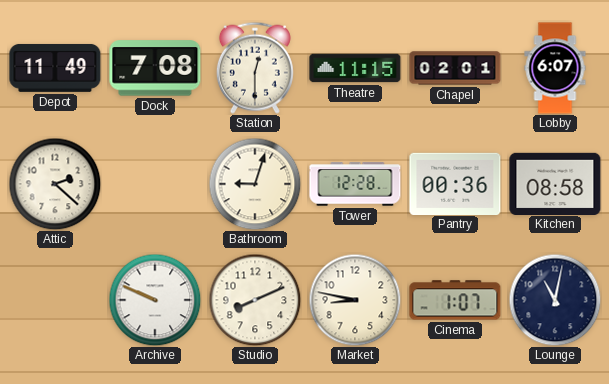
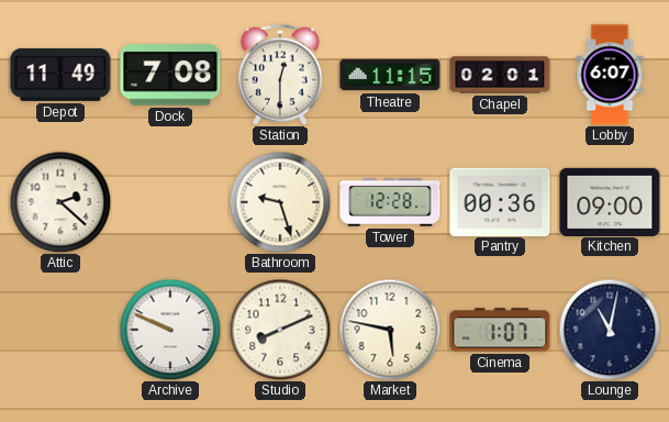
Bathroom: 9:03 -> 9:27
Kitchen: 08:58 -> 09:00
Market: 8:47 -> 5:47
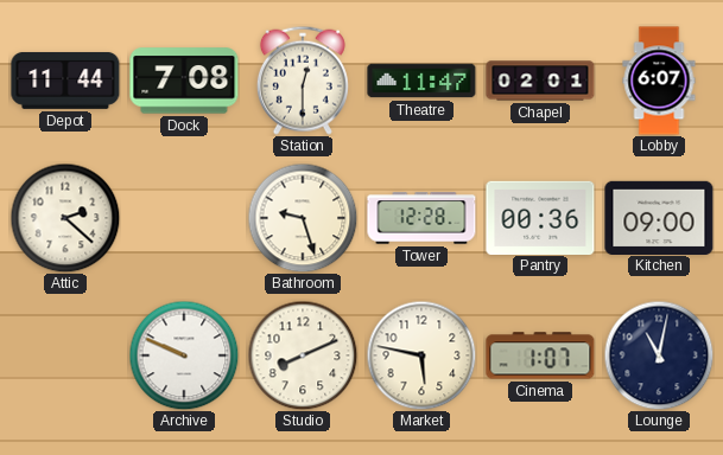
Depot: 11:49 -> 11:44
Theatre: 11:15 -> 11:47
